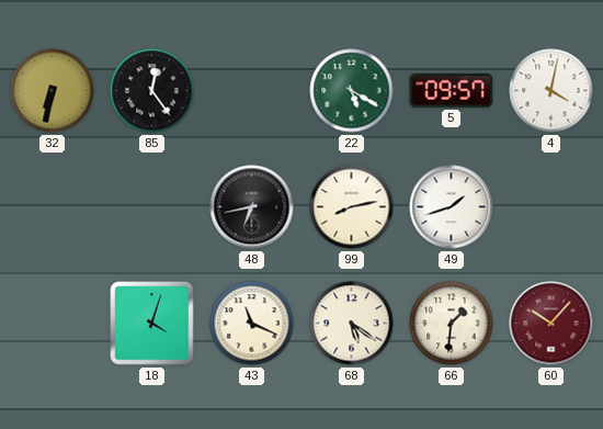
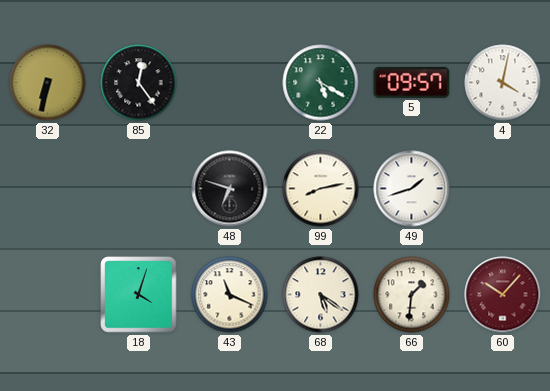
48: 6:43 -> 6:48
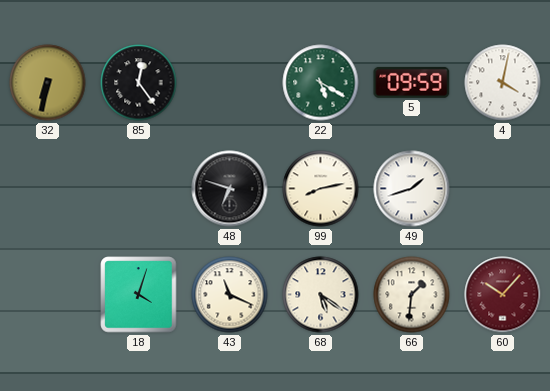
5: 09:57 -> 09:59
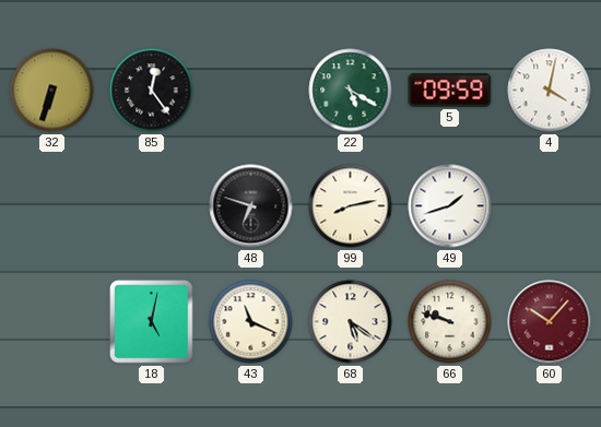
32: 6:32 -> 6:33
18: 4:03 -> 5:02
66: 1:31 -> 9:48
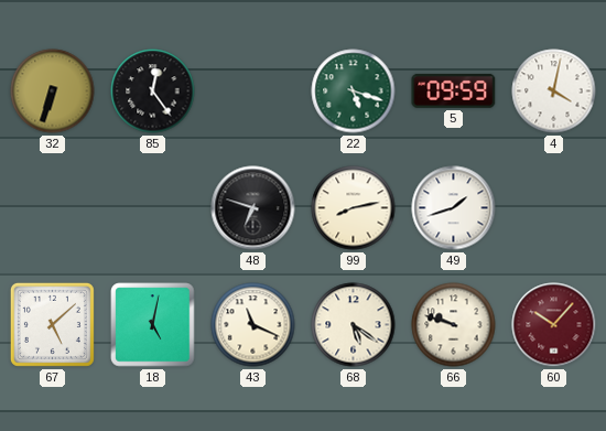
22: 5:20 -> 5:18
67: none -> 5:08
